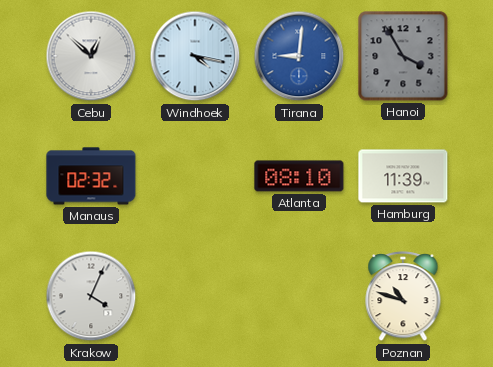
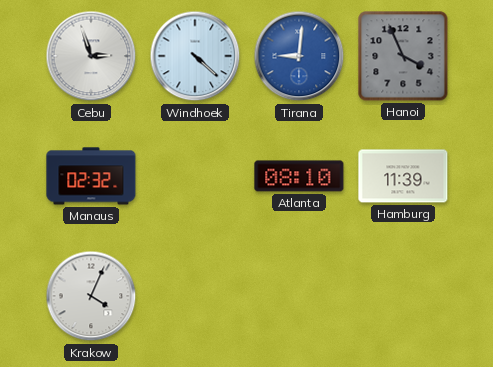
Cebu: 12:52 -> 2:57
Windhoek: 4:17 -> 4:22
Hanoi: 3:55 -> 3:56
Poznan: 10:48 -> none
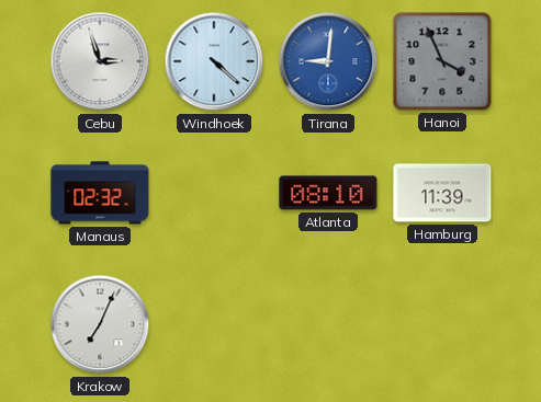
Krakow: 4:04 -> 7:04
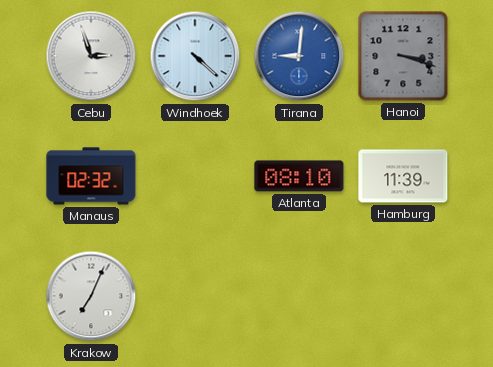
Hanoi: 3:56 -> 3:18
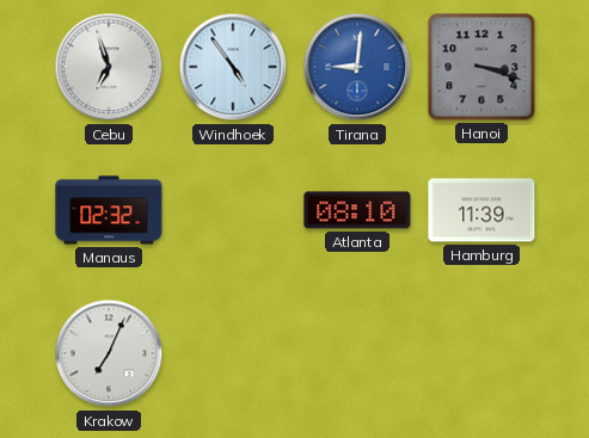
Cebu: 2:57 -> 6:57
Windhoek: 4:22 -> 4:54
